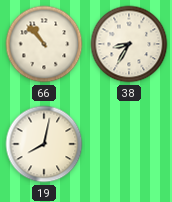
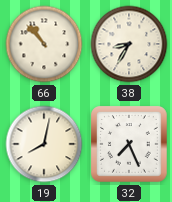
32: none -> 7:26
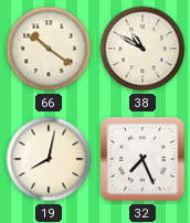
66: 10:53 -> 10:21
38: 8:35 -> 10:50
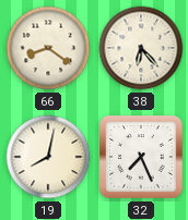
66: 10:21 -> 8:21
38: 10:50 -> 6:23
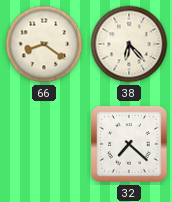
19: 8:02 -> none
32: 7:26 -> 7:22
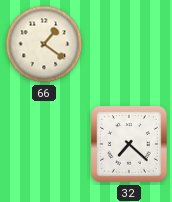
66: 8:21 -> 1:21
38: 6:23 -> none
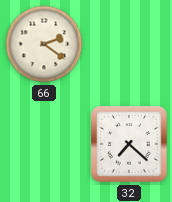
66: 1:21 -> 2:21
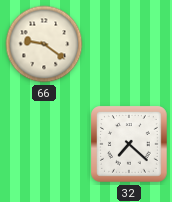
66: 2:21 -> 9:21
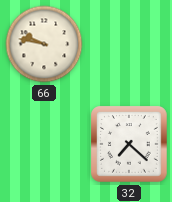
66: 9:21 -> 9:47
